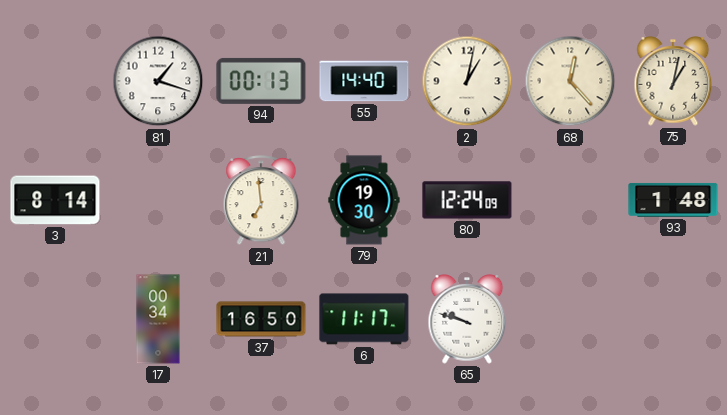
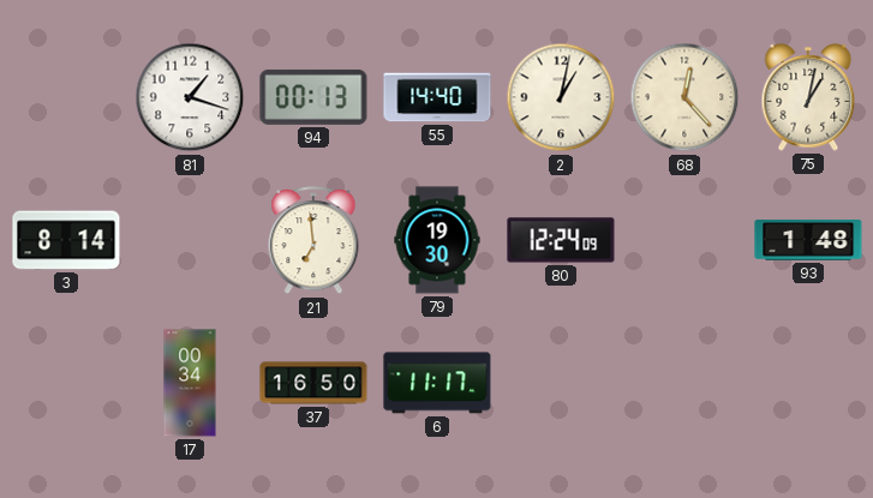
65: 9:48 -> none
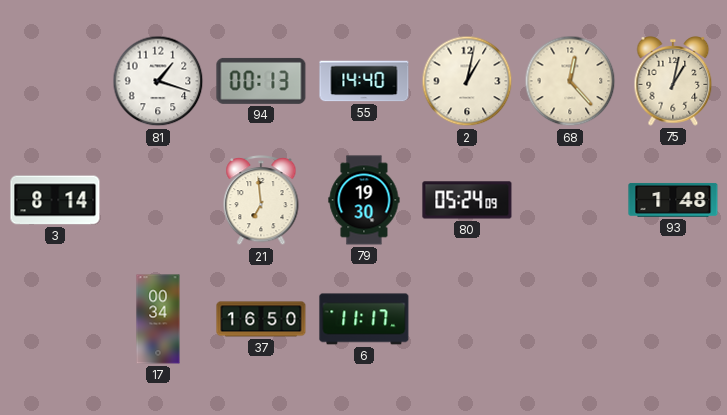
80: 12:24 -> 05:24
